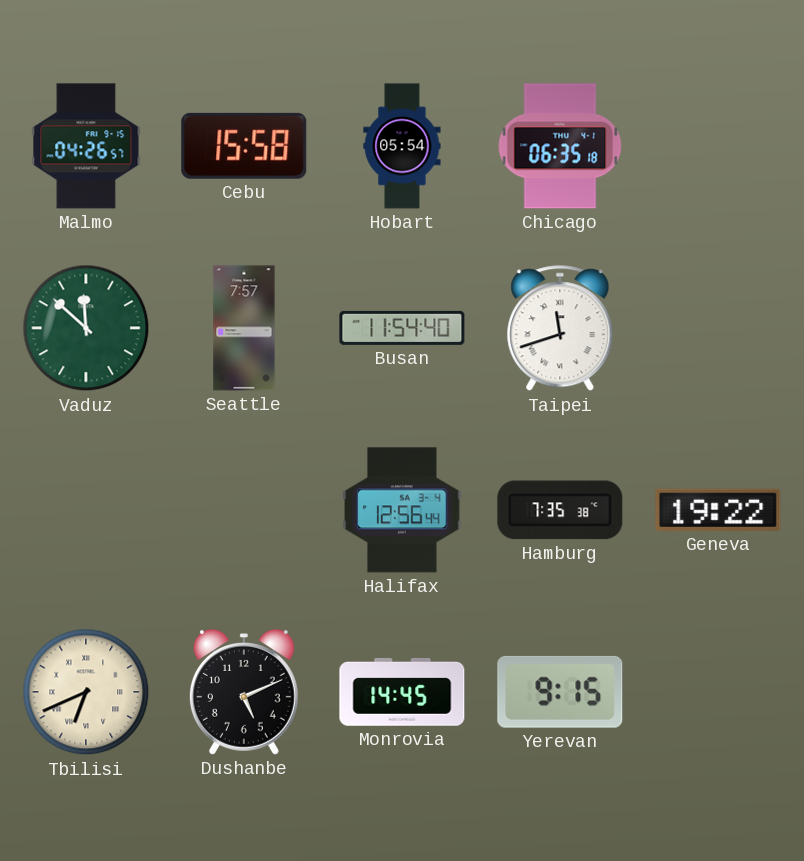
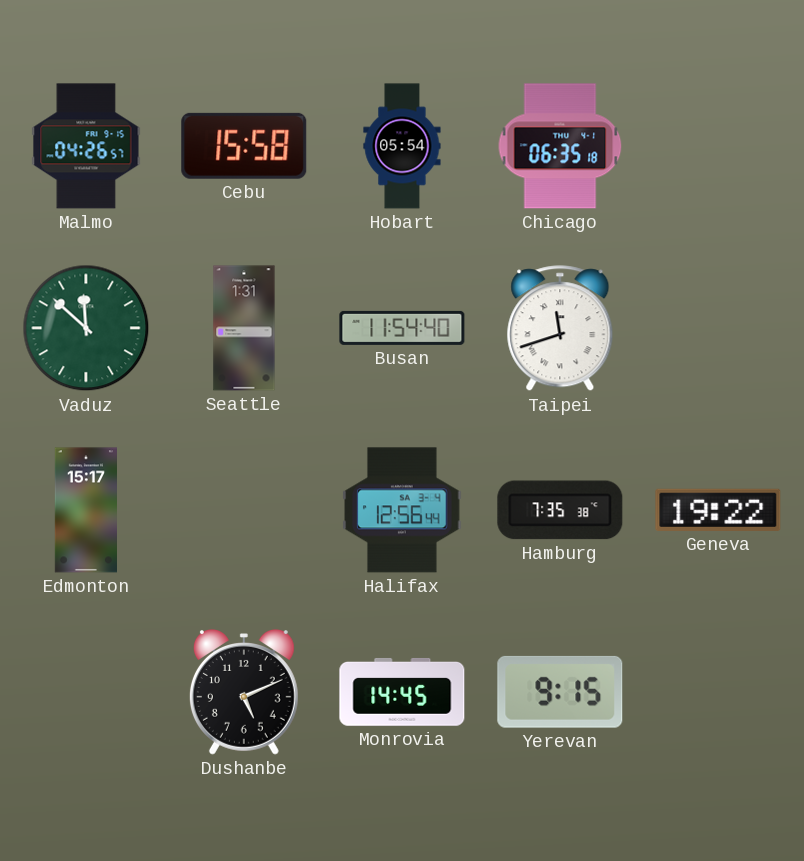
Seattle: 7:57 -> 1:31
Edmonton: none -> 15:17
Tbilisi: 6:41 -> none
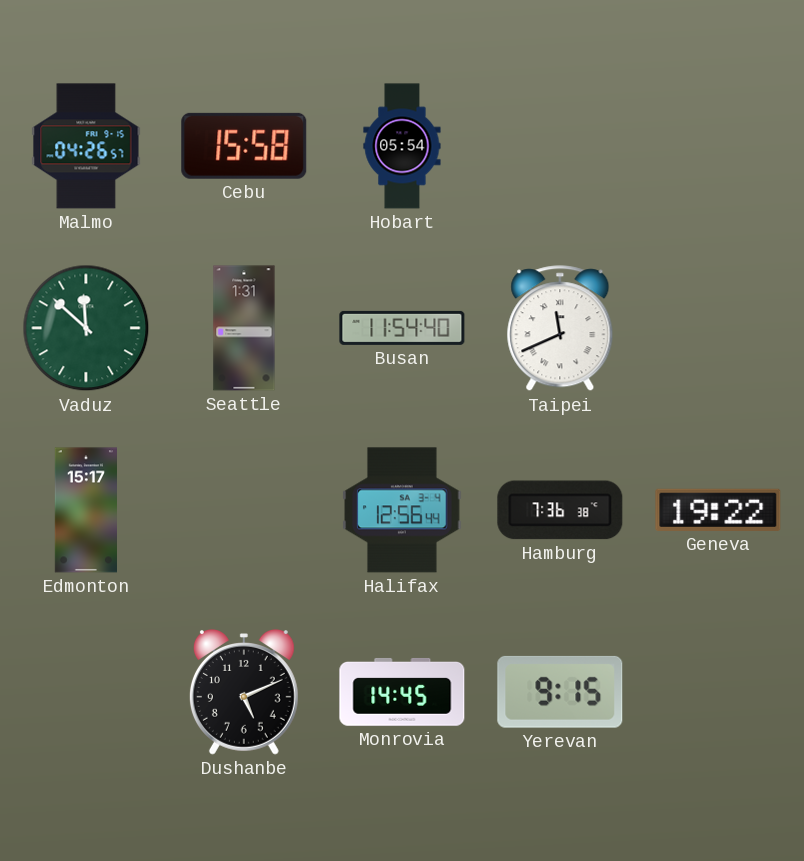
Chicago: 06:35 -> none
Taipei: 11:42 -> 11:41
Hamburg: 7:35 -> 7:36
